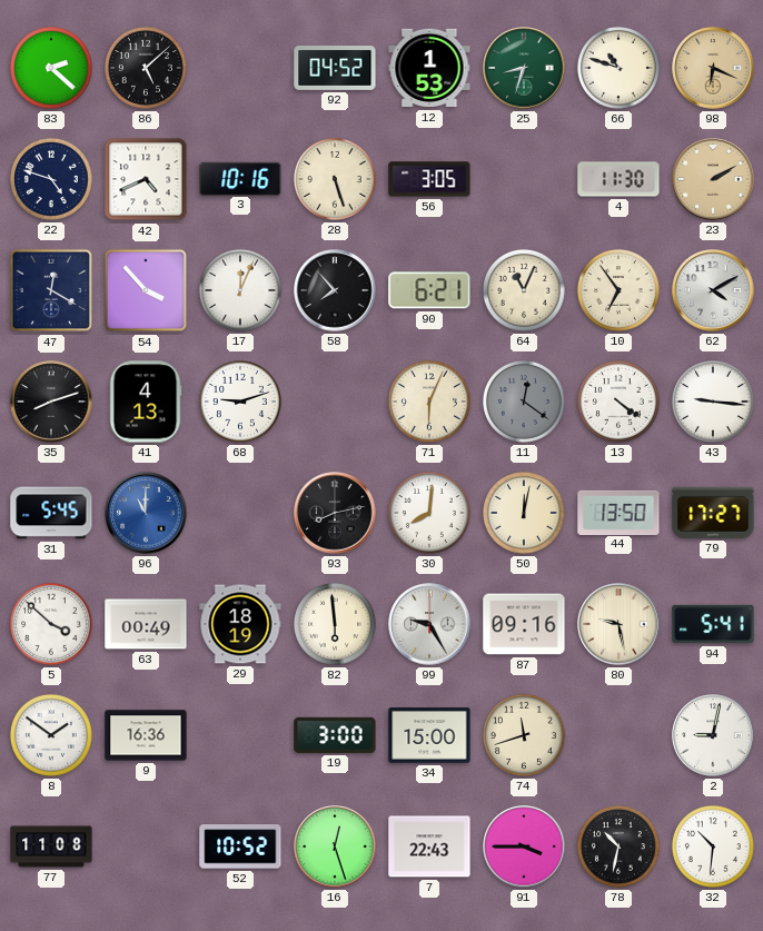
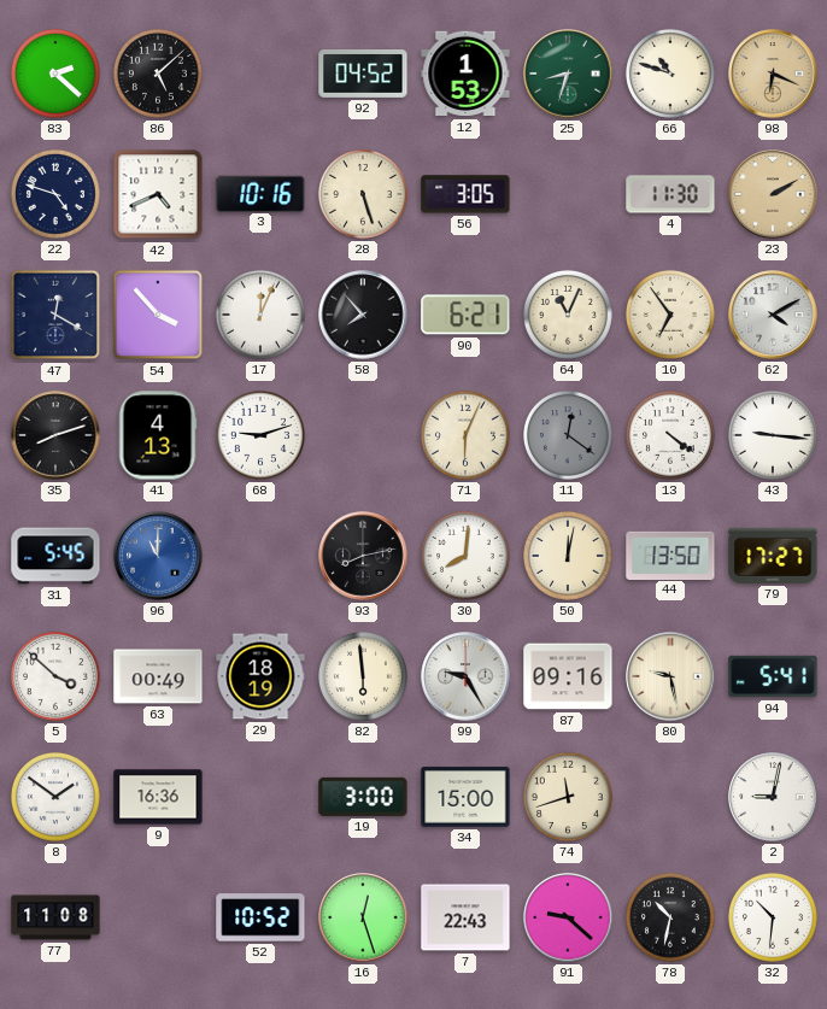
91: 3:45 -> 9:22
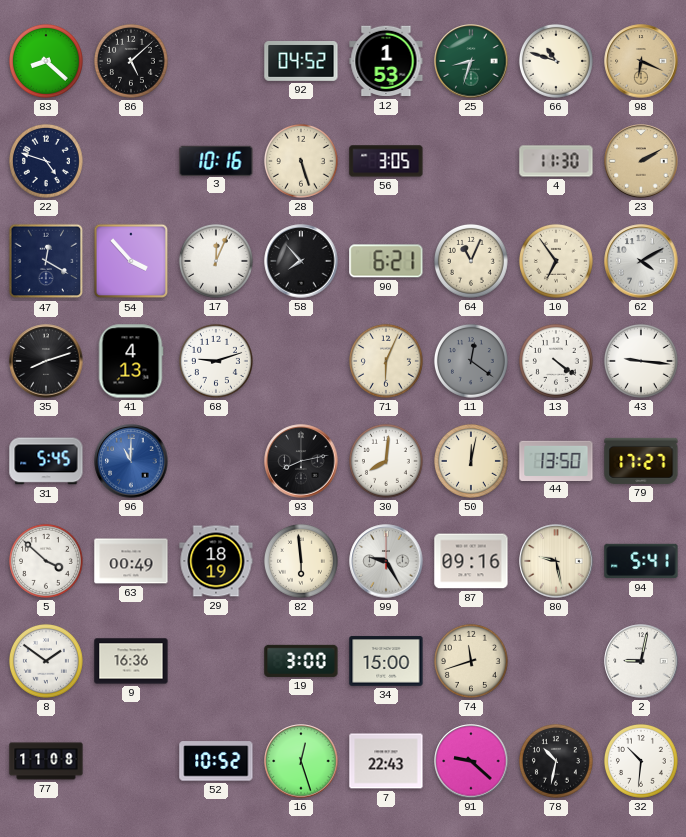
83: 2:22 -> 8:22
42: 4:41 -> none
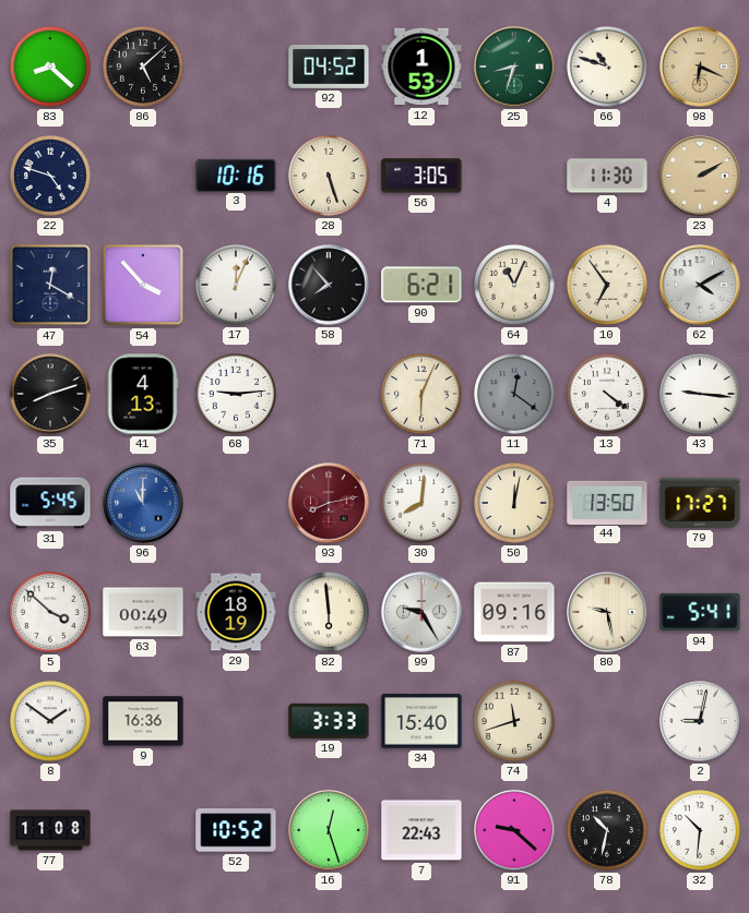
68: 9:12 -> 9:14
93 dial: black -> burgundy
19: 3:00 -> 3:33
34: 15:00 -> 15:40
